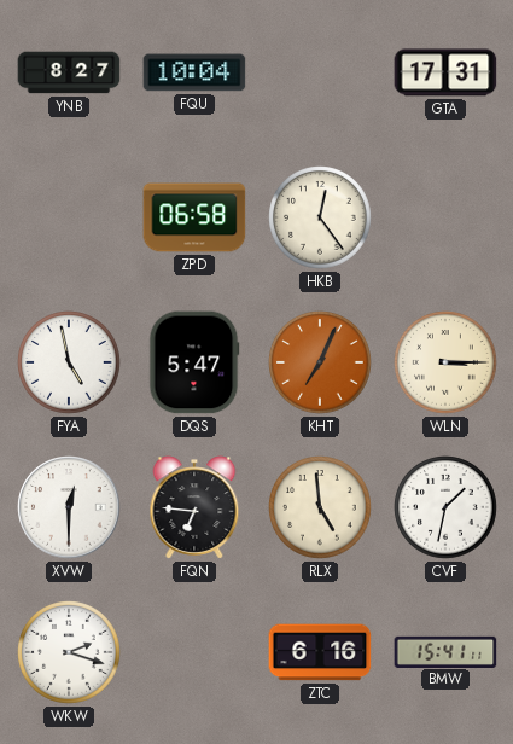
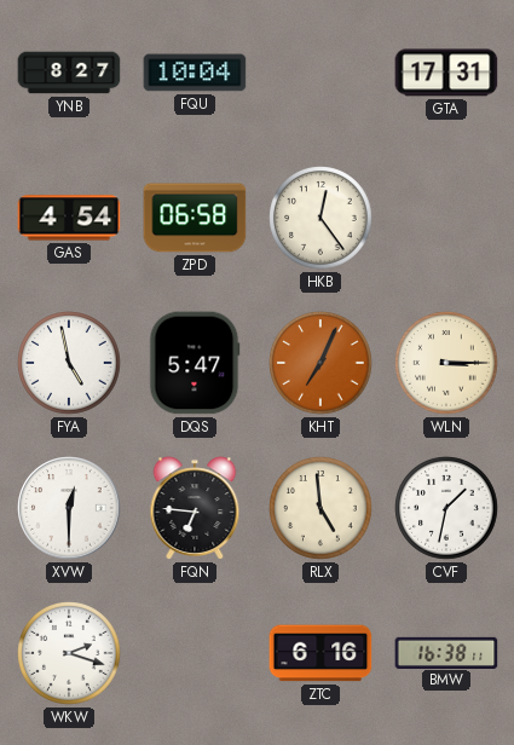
GAS: none -> 4:54
BMW: 15:41 -> 16:38
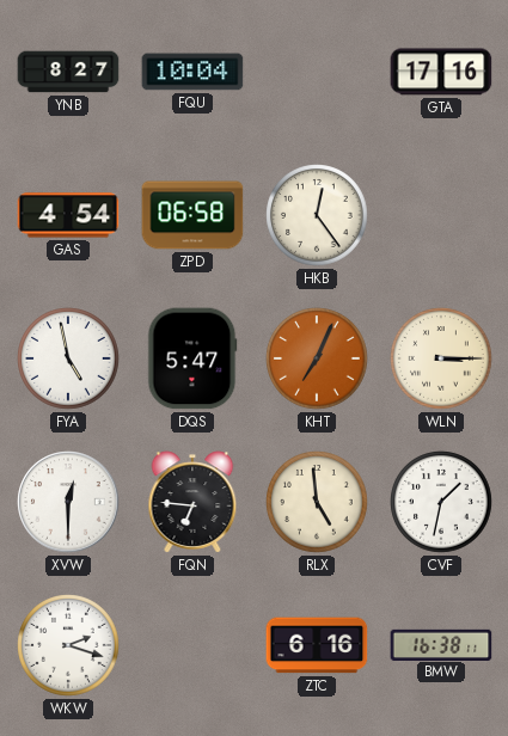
GTA: 17:31 -> 17:16
